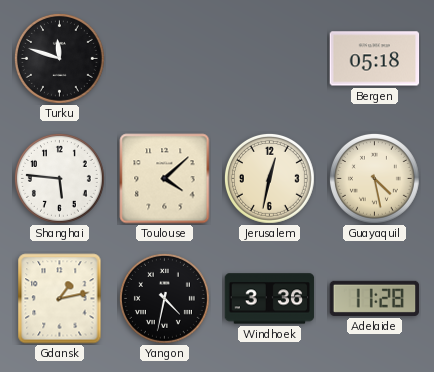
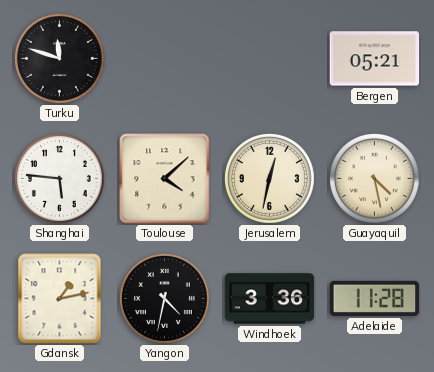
Bergen: 05:18 -> 05:21
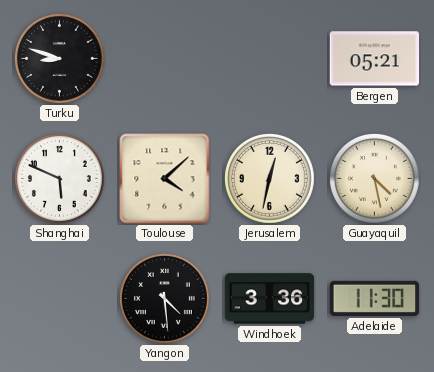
Turku: 11:48 -> 8:48
Shanghai: 5:46 -> 5:49
Gdansk: 1:13 -> none
Yangon: 4:32 -> 4:29
Adelaide: 11:28 -> 11:30
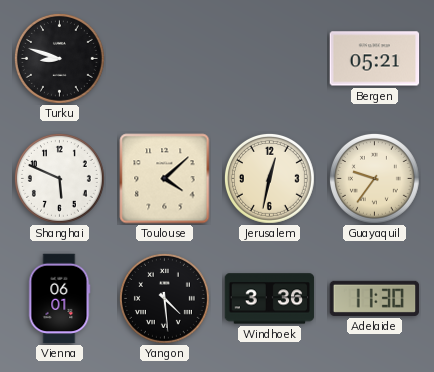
Guayaquil: 4:28 -> 9:36
Vienna: none -> 06:01
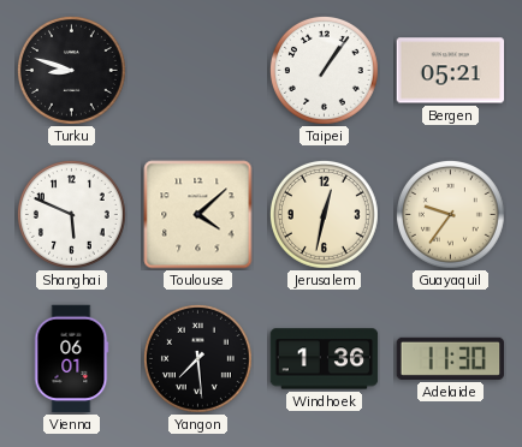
Taipei: none -> 1:06
Yangon: 4:29 -> 7:29
Windhoek: 3:36 -> 1:36
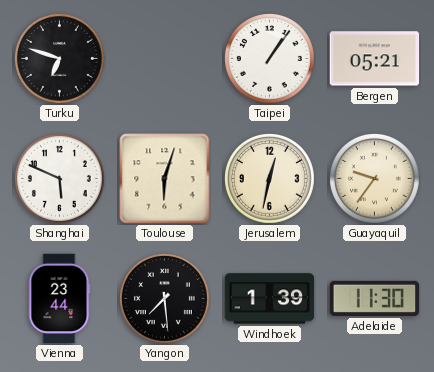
Turku: 8:48 -> 6:48
Toulouse: 4:08 -> 6:03
Vienna: 06:01 -> 23:44
Windhoek: 1:36 -> 1:39
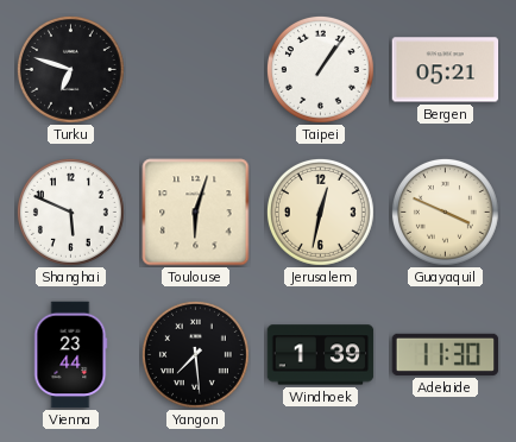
Guayaquil: 9:36 -> 3:49
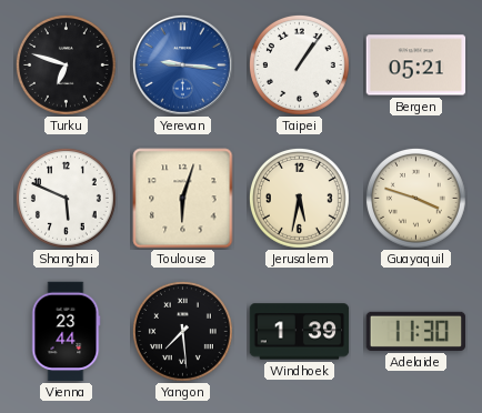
Yerevan: none -> 9:16
Jerusalem: 12:32 -> 5:32
Guayaquil: 3:49 -> 3:48
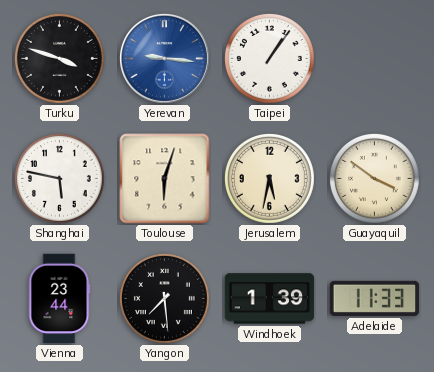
Turku: 6:48 -> 3:48
Bergen: 05:21 -> none
Shanghai: 5:49 -> 5:47
Guayaquil: 3:48 -> 3:51
Adelaide: 11:30 -> 11:33
